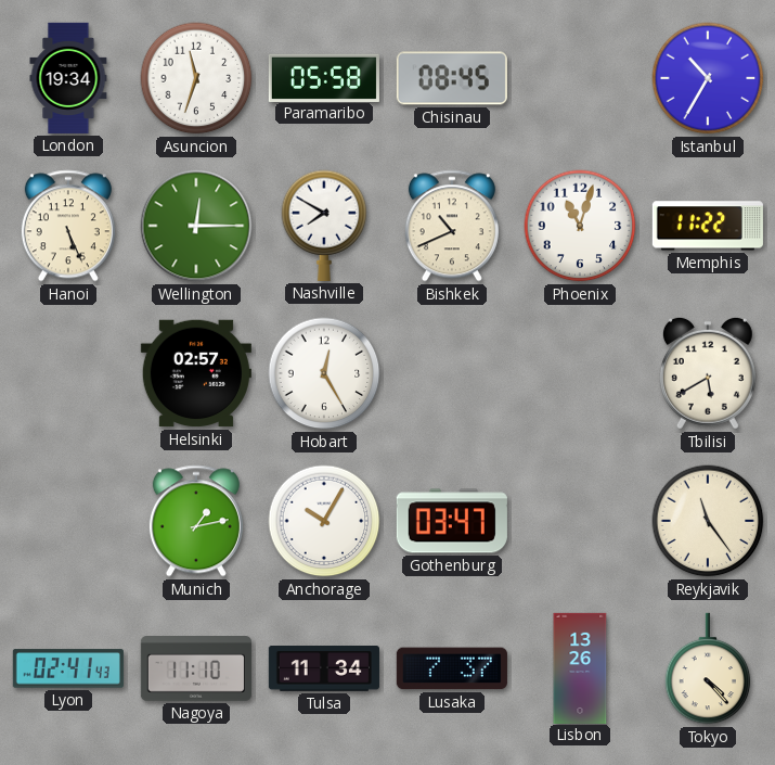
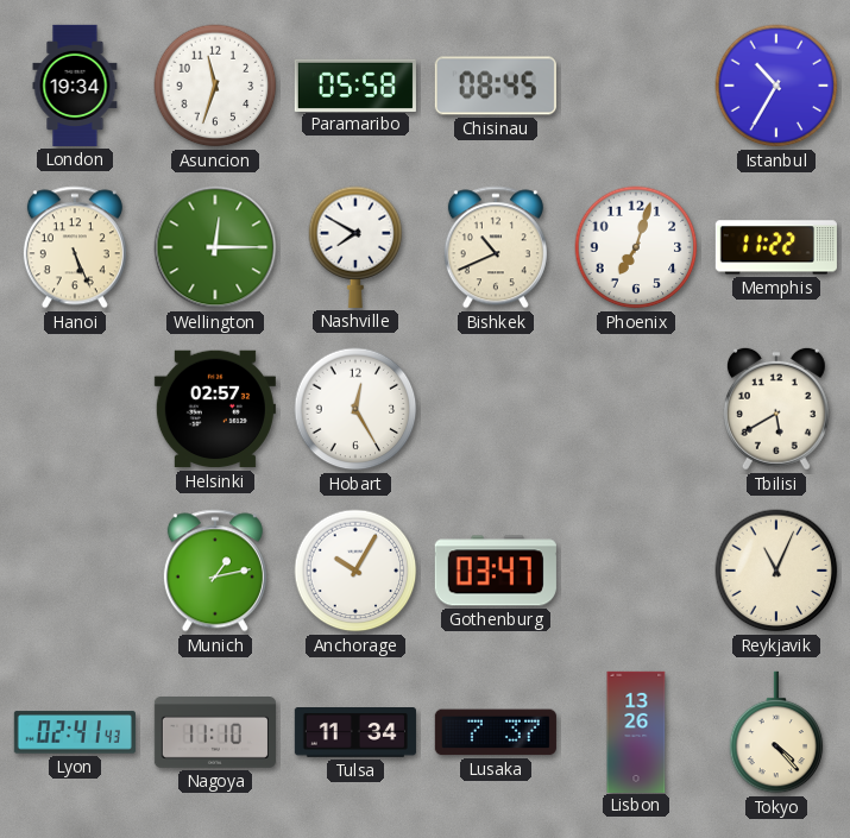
Phoenix: 11:03 -> 7:03
Reykjavik: 11:24 -> 11:04
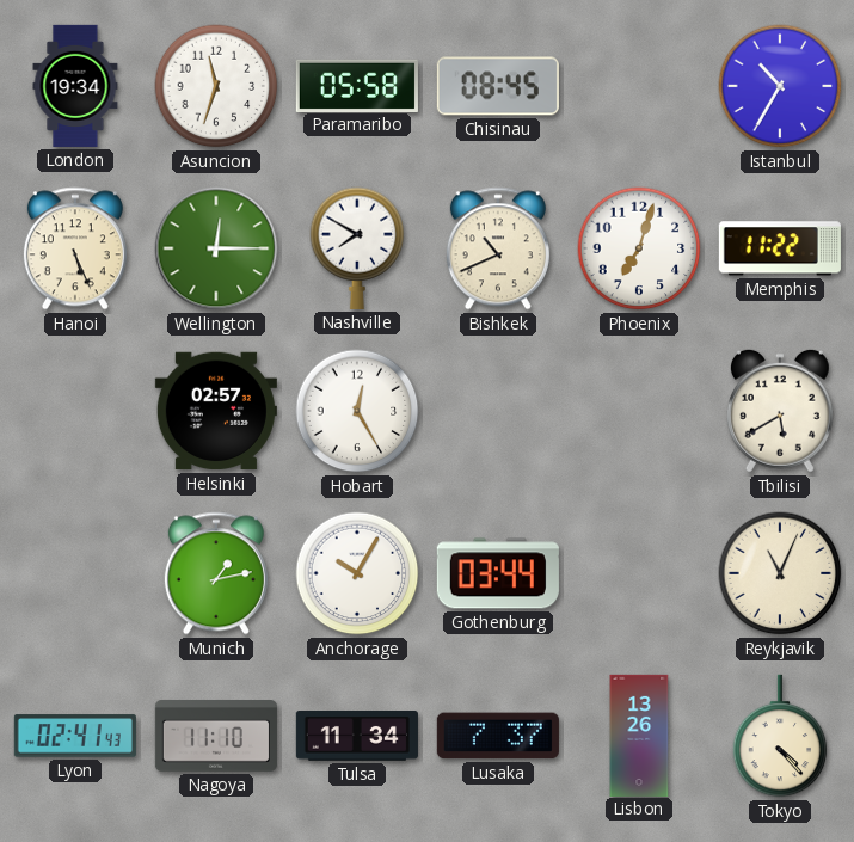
Gothenburg: 03:47 -> 03:44
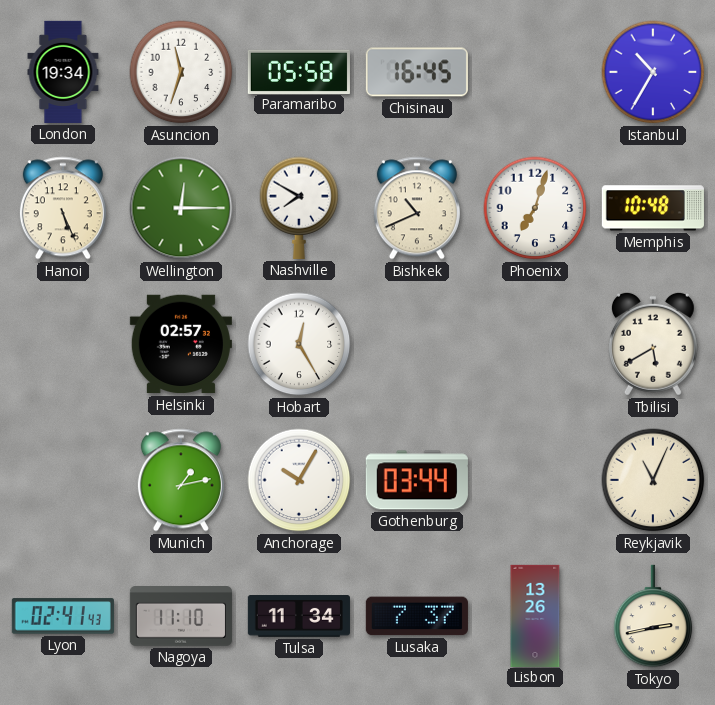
Chisinau: 08:45 -> 16:45
Memphis: 11:22 -> 10:48
Tokyo: 4:23 -> 2:43
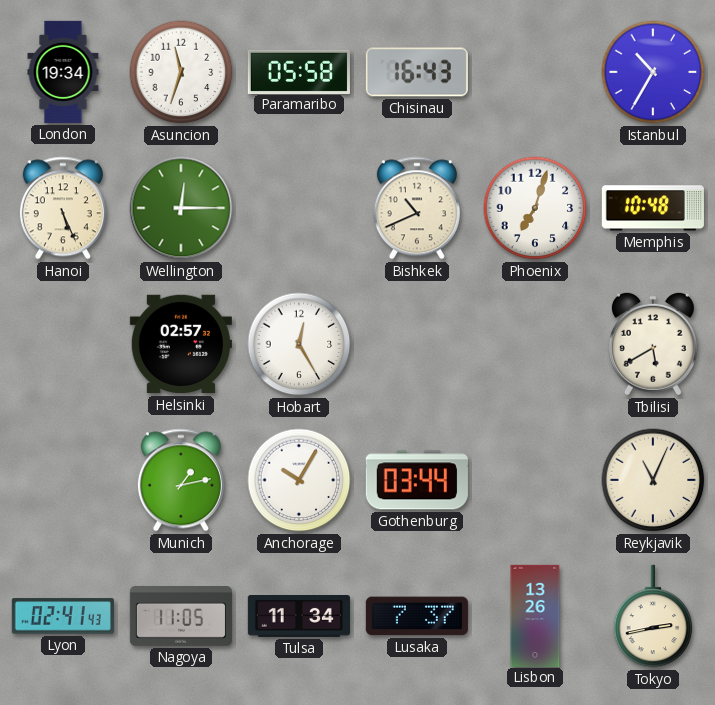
Chisinau: 16:45 -> 16:43
Nashville: 7:50 -> none
Nagoya: 11:10 -> 11:05
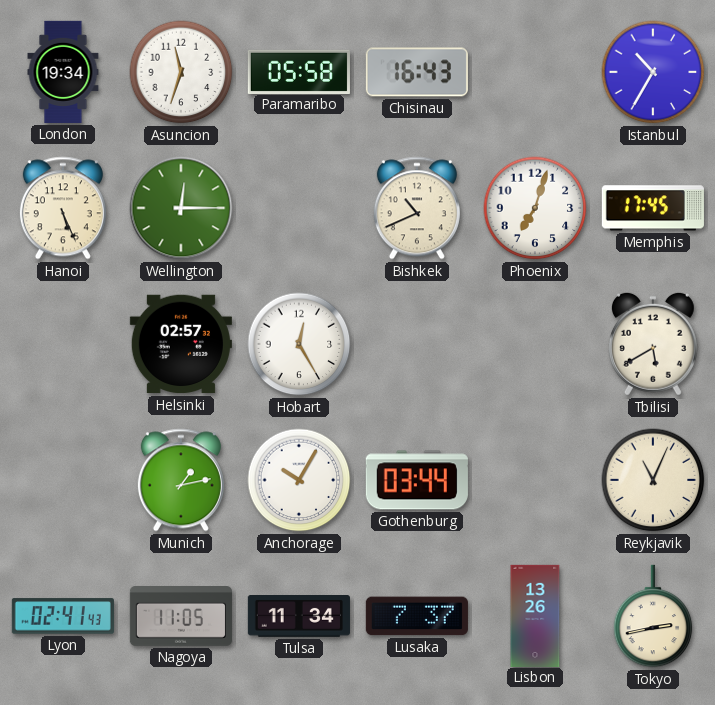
Memphis: 10:48 -> 17:45
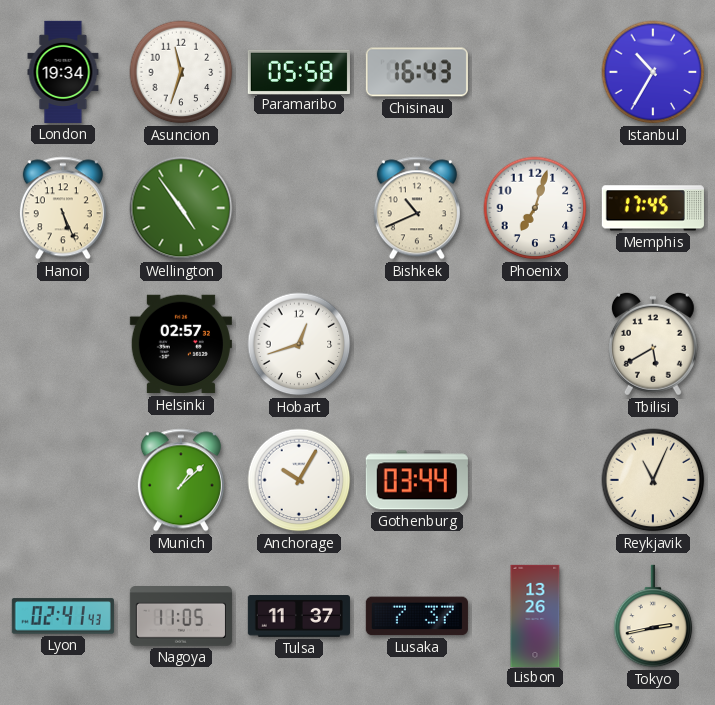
Wellington: 12:15 -> 4:54
Hobart: 12:25 -> 12:42
Munich: 1:13 -> 1:08
Tulsa: 11:34 -> 11:37
